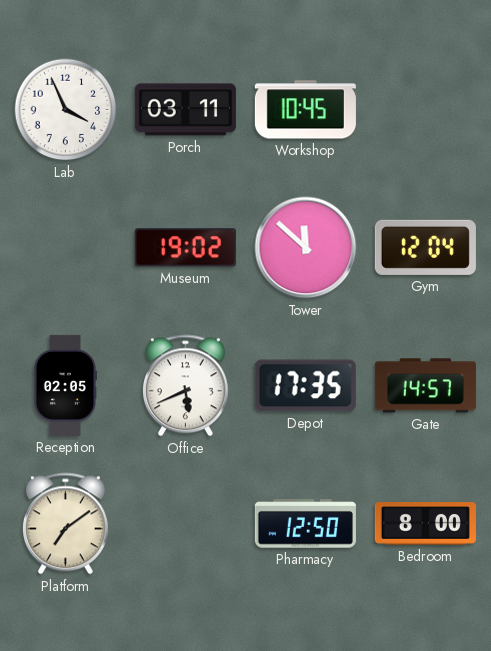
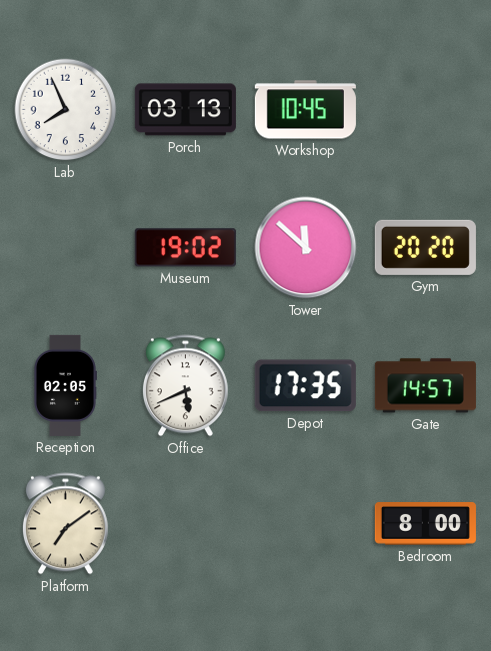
Lab: 3:56 -> 7:56
Porch: 03:11 -> 03:13
Gym: 12:04 -> 20:20
Pharmacy: 12:50 -> none
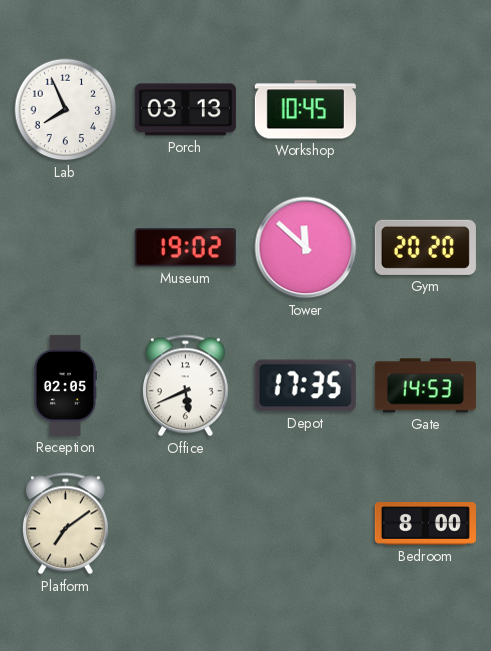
Gate: 14:57 -> 14:53
